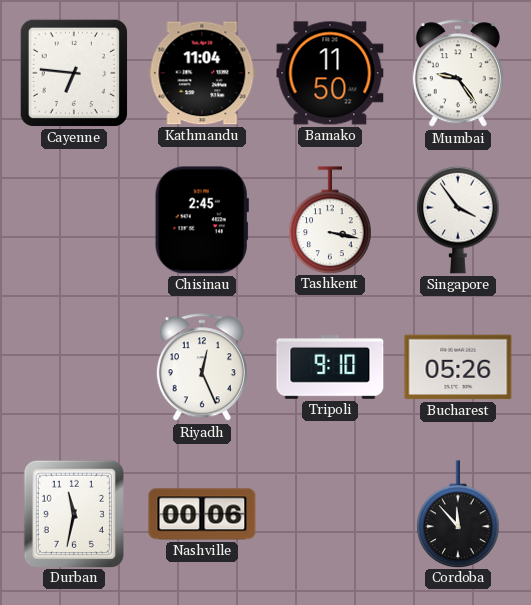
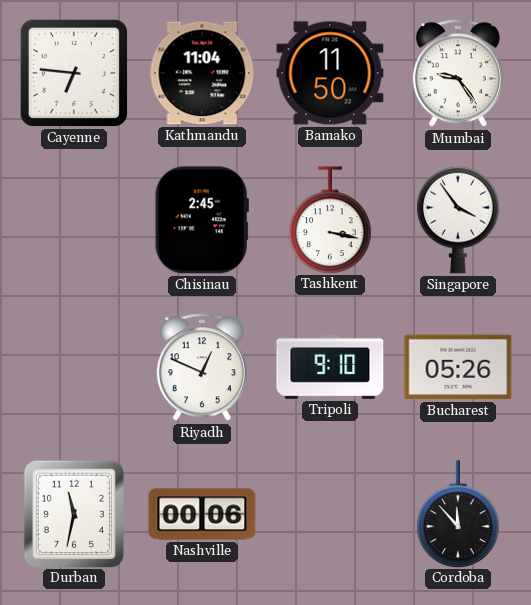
Riyadh: 12:26 -> 12:49
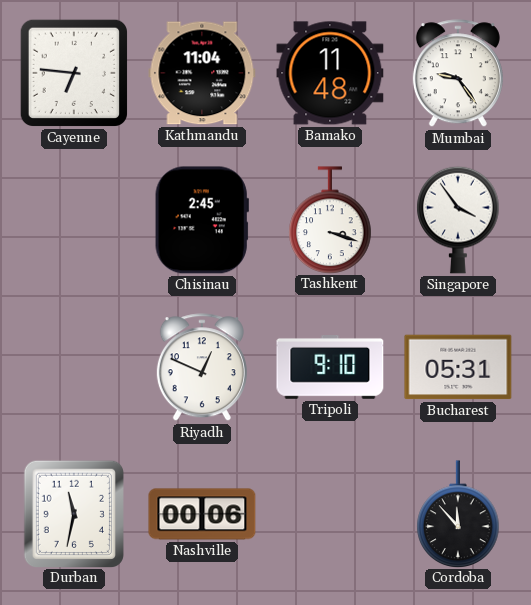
Bamako: 11:50 -> 11:48
Tashkent: 3:17 -> 3:18
Bucharest: 05:26 -> 05:31
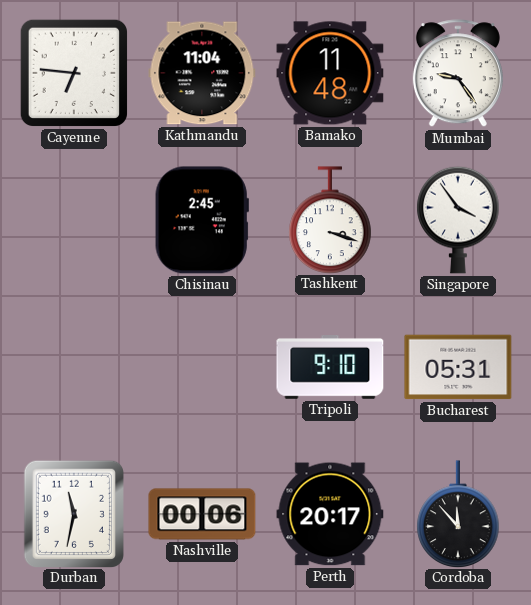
Riyadh: 12:49 -> none
Perth: none -> 20:17
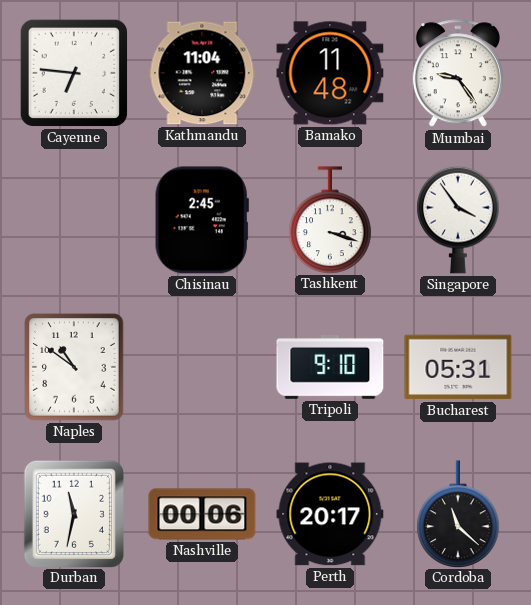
Naples: none -> 10:51
Cordoba: 11:53 -> 11:22
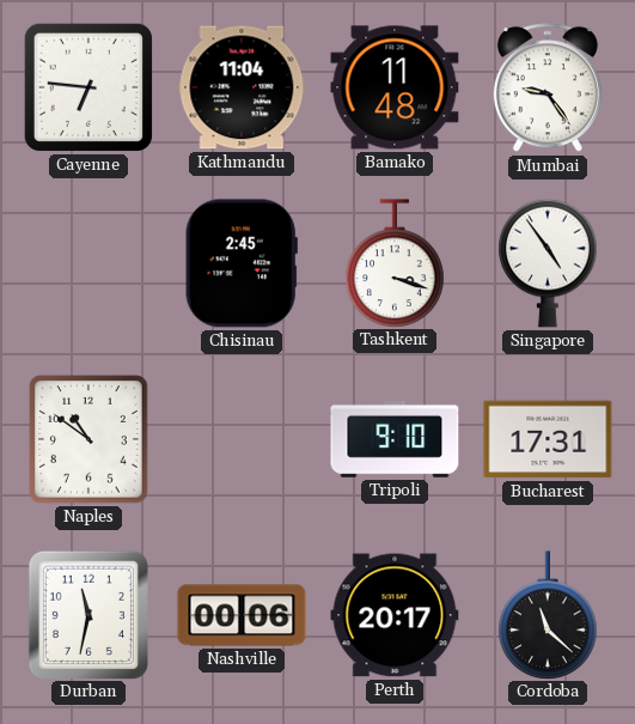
Singapore: 3:54 -> 4:54
Bucharest: 05:31 -> 17:31
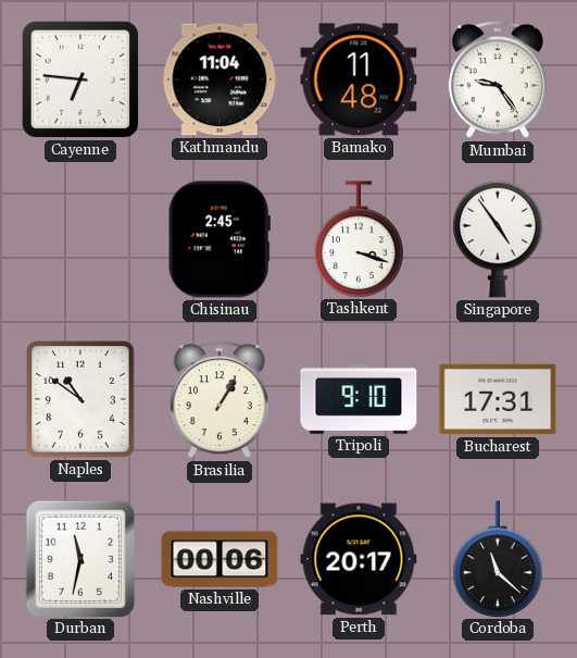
Brasilia: none -> 1:05
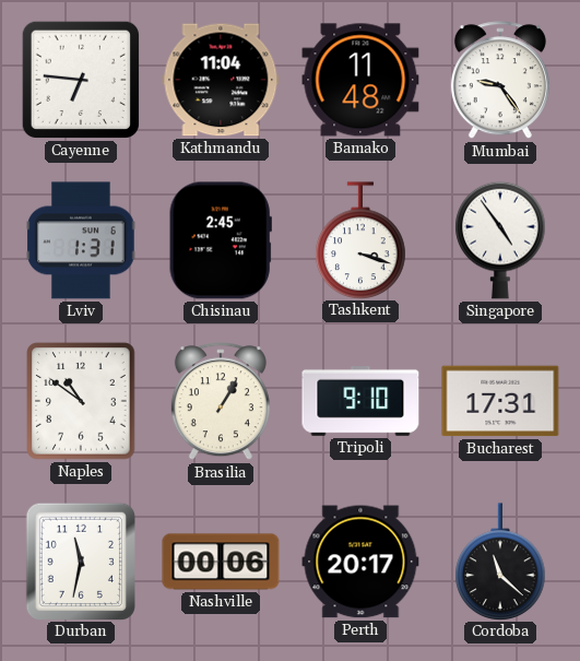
Lviv: none -> 1:31
